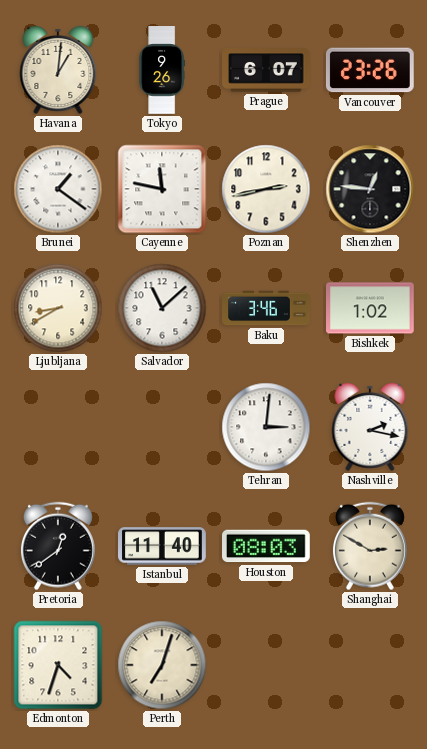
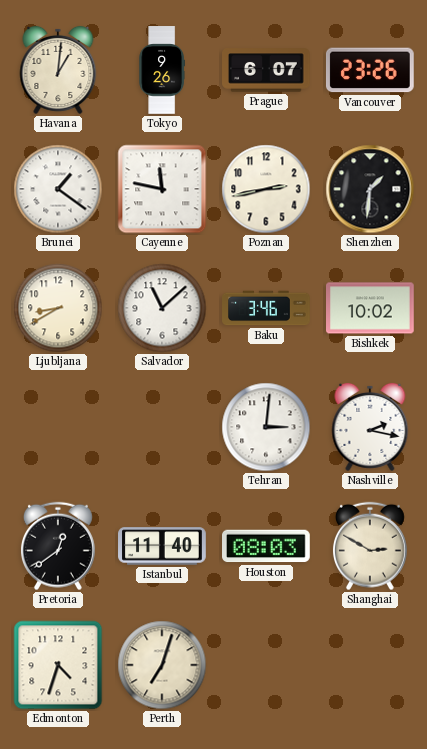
Shenzhen: 12:46 -> 1:31
Bishkek: 1:02 -> 10:02
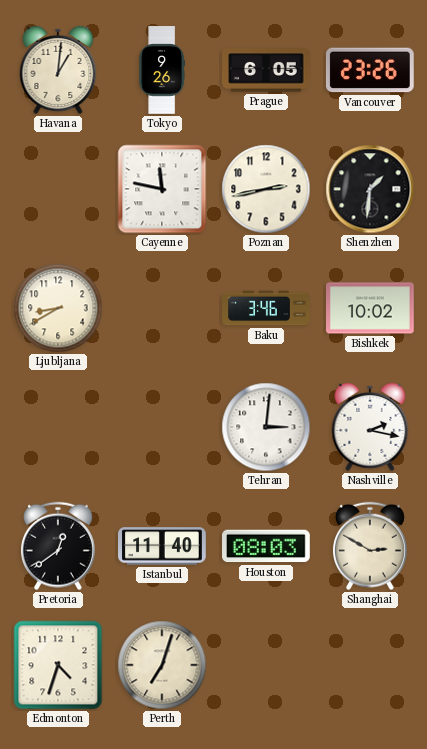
Prague: 6:07 -> 6:05
Brunei: 1:21 -> none
Salvador: 11:08 -> none
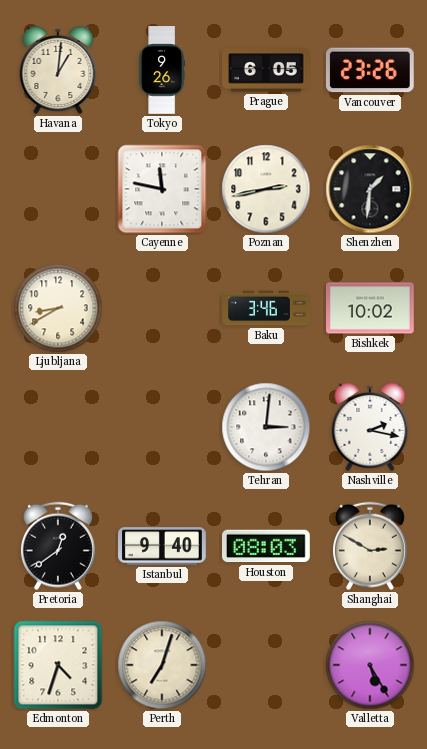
Istanbul: 11:40 -> 9:40
Valletta: none -> 5:25
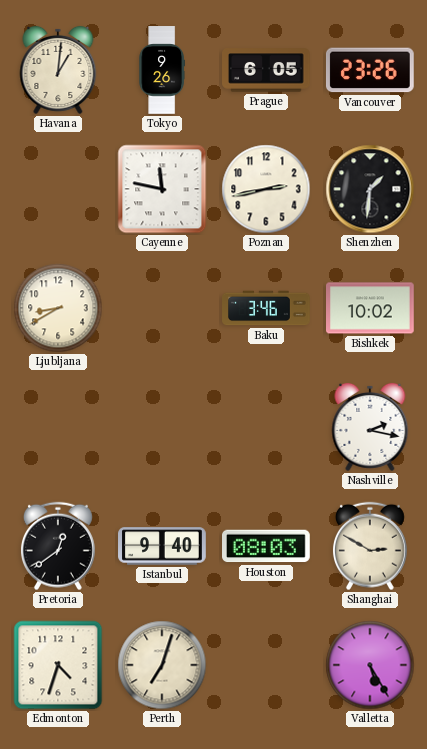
Tehran: 3:01 -> none
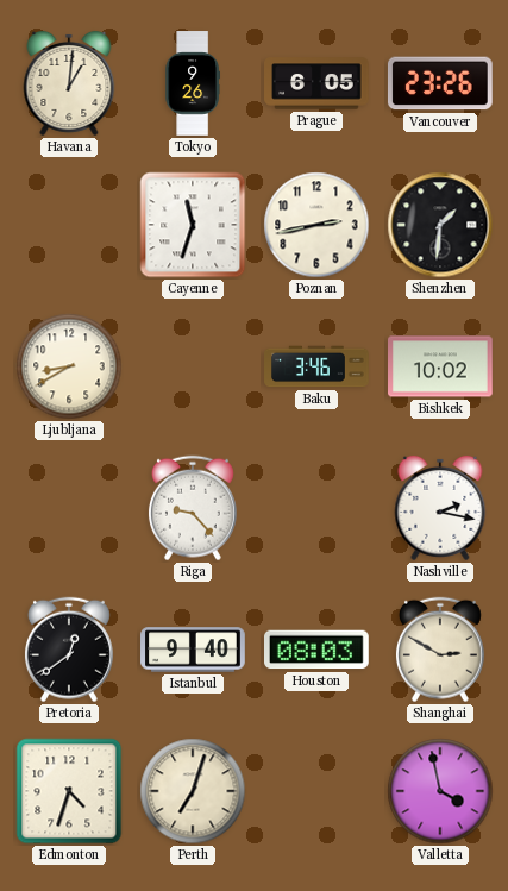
Cayenne: 11:47 -> 11:33
Riga: none -> 9:23
Valletta: 5:25 -> 3:58
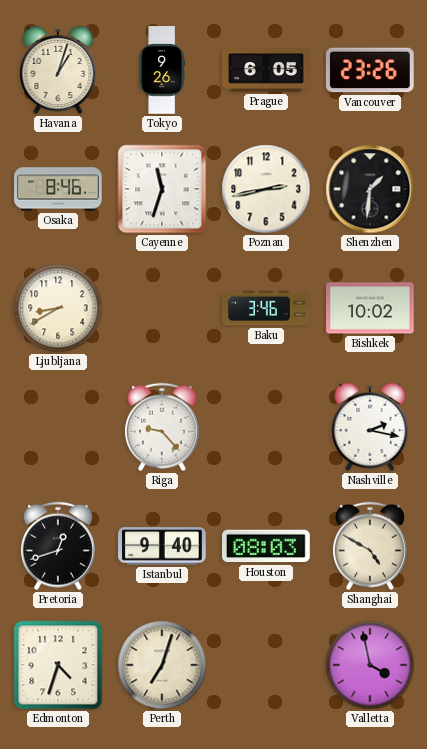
Havana: 1:01 -> 1:03
Osaka: none -> 8:46
Pretoria: 12:39 -> 12:42
Shanghai: 2:50 -> 4:50
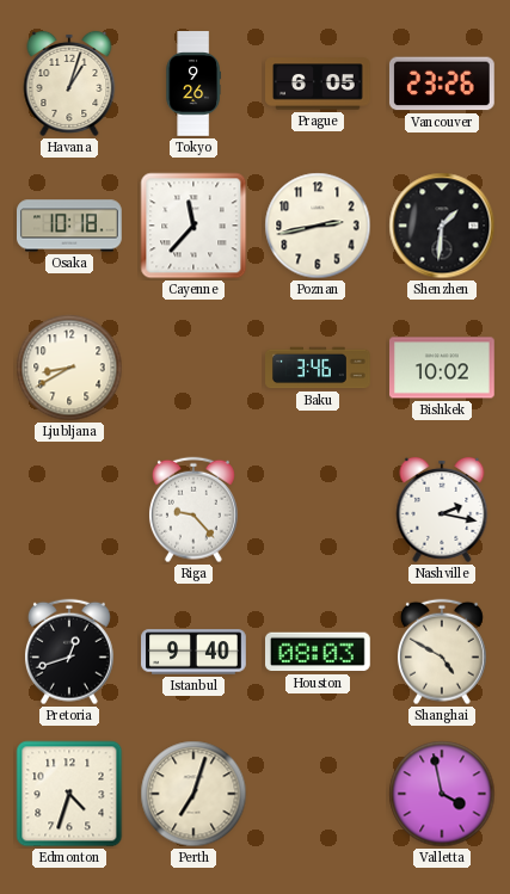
Osaka: 8:46 -> 10:18
Cayenne: 11:33 -> 11:37
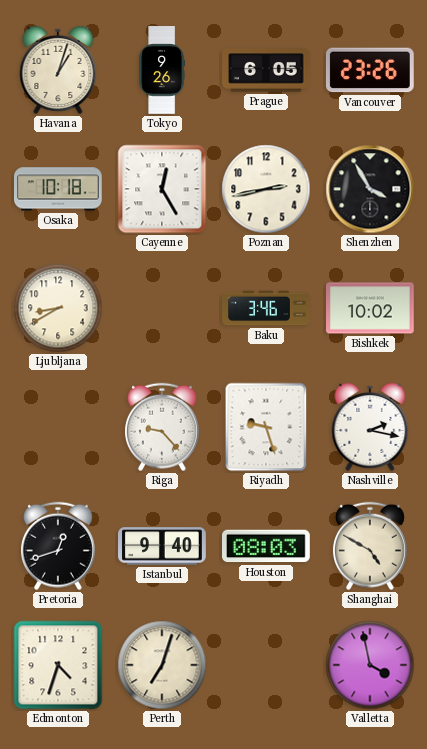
Cayenne: 11:37 -> 12:25
Shenzhen: 1:31 -> 3:55
Riyadh: none -> 9:27
